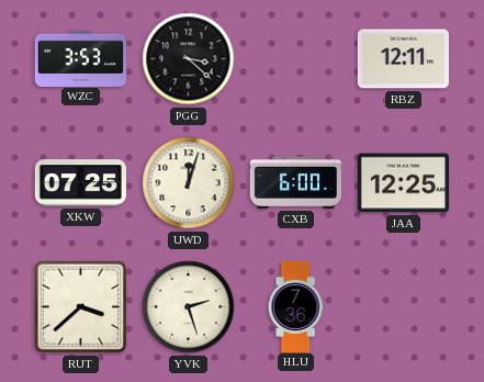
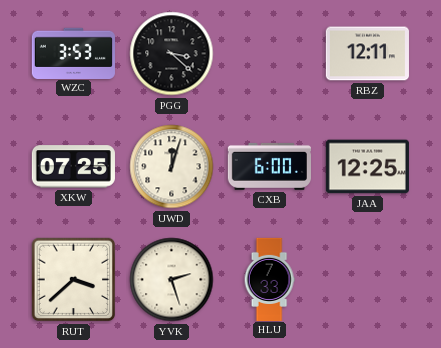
HLU: 7:36 -> 7:33
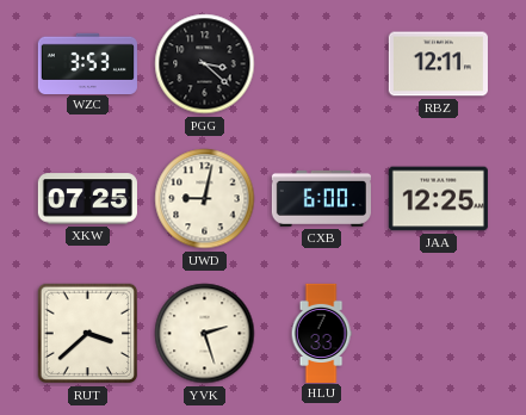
UWD: 12:03 -> 9:02
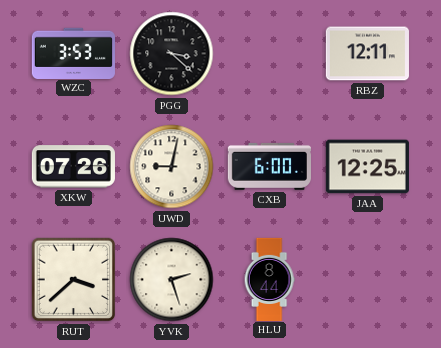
XKW: 07:25 -> 07:26
HLU: 7:33 -> 8:44
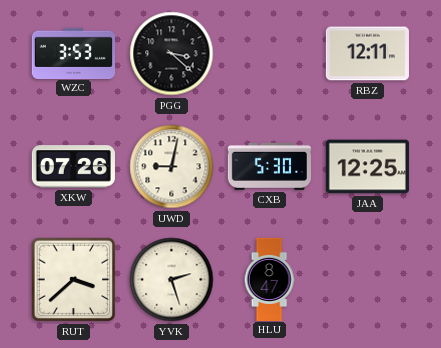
CXB: 6:00 -> 5:30
HLU: 8:44 -> 8:47
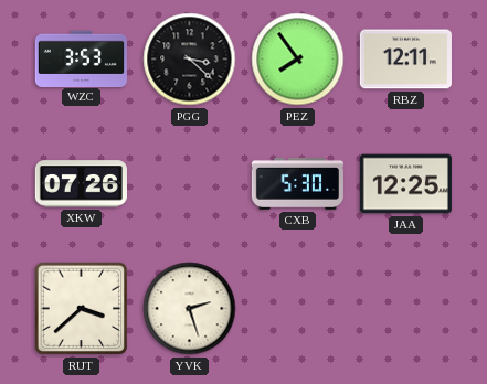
PEZ: none -> 7:54
UWD: 9:02 -> none
HLU: 8:47 -> none
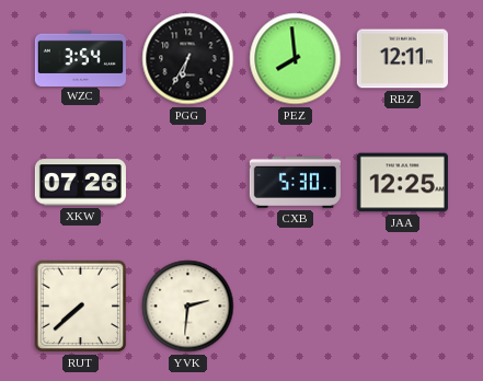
WZC: 3:53 -> 3:54
PGG: 3:22 -> 6:35
PEZ: 7:54 -> 7:59
RUT: 3:38 -> 7:38
YVK: 2:27 -> 2:31
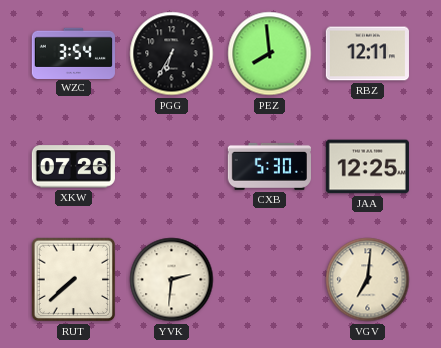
VGV: none -> 7:01
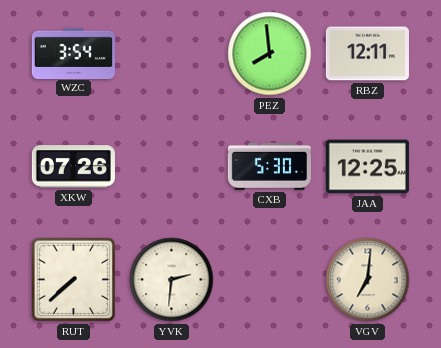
PGG: 6:35 -> none
